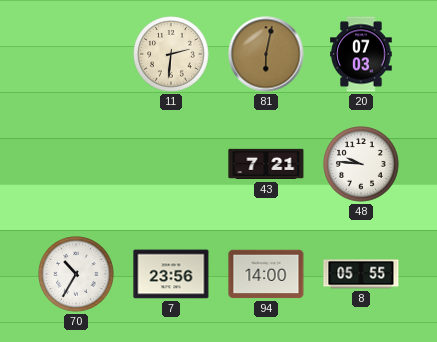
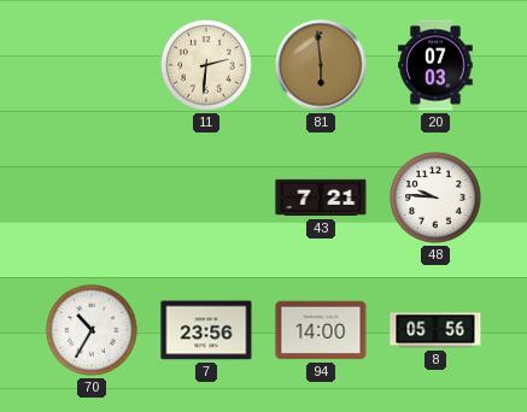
81: 6:02 -> 5:59
8: 05:55 -> 05:56
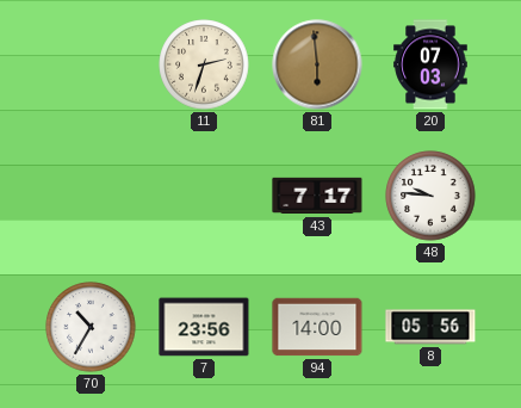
11: 2:31 -> 2:33
43: 7:21 -> 7:17
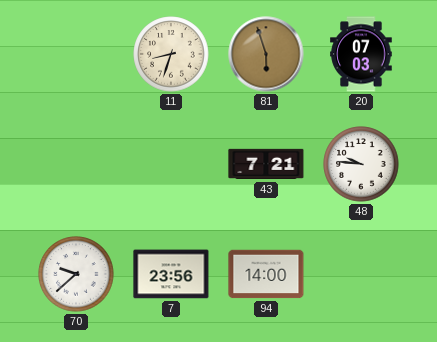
11: 2:33 -> 8:33
81: 5:59 -> 5:57
43: 7:17 -> 7:21
70: 10:35 -> 9:38
8: 05:56 -> none
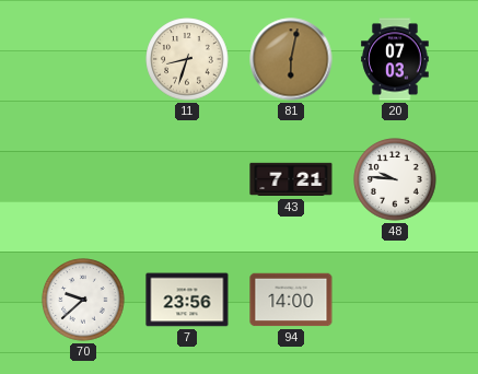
81: 5:57 -> 6:02
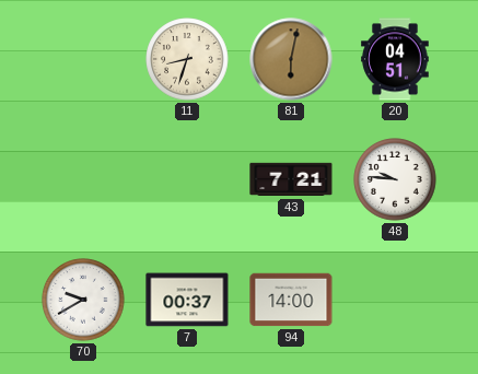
20: 07:03 -> 04:51
70: 9:38 -> 9:40
7: 23:56 -> 00:37
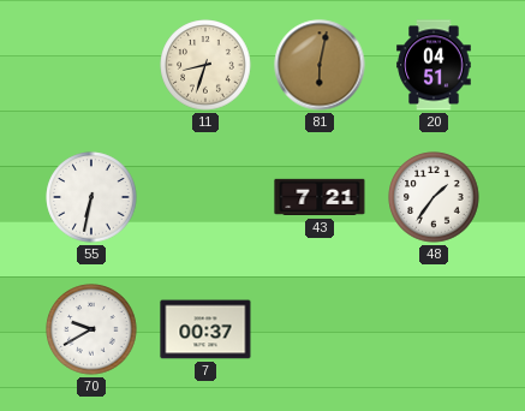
55: none -> 6:32
48: 9:46 -> 1:36
94: 14:00 -> none
